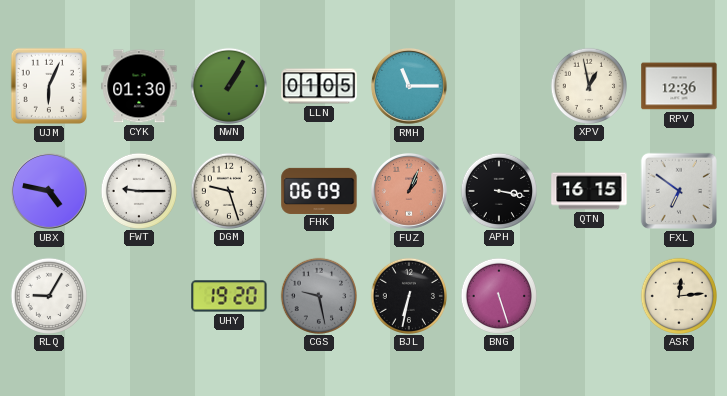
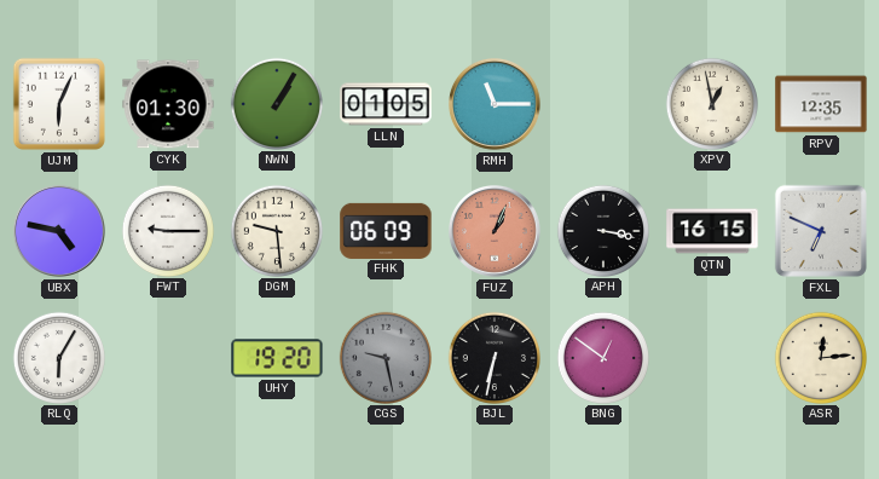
RPV: 12:36 -> 12:35
DGM: 9:27 -> 9:29
FXL: 6:51 -> 6:49
RLQ: 9:05 -> 6:05
BNG: 5:27 -> 12:51
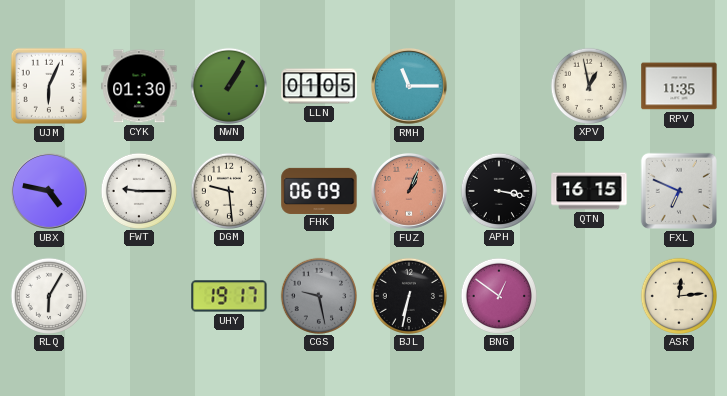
RPV: 12:35 -> 11:35
UHY: 19:20 -> 19:17
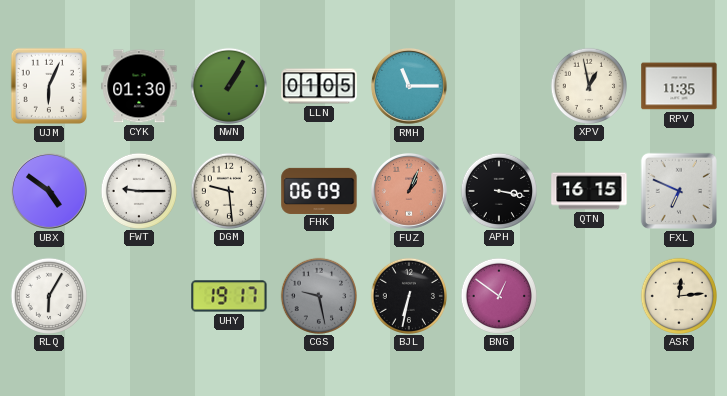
UBX: 4:47 -> 4:51
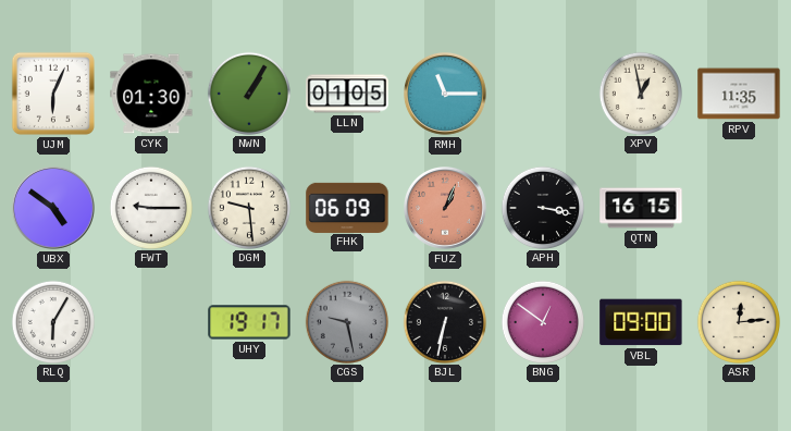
FXL: 6:49 -> none
VBL: none -> 09:00
